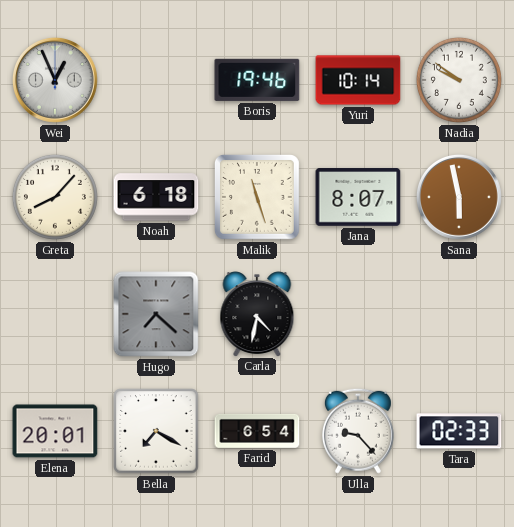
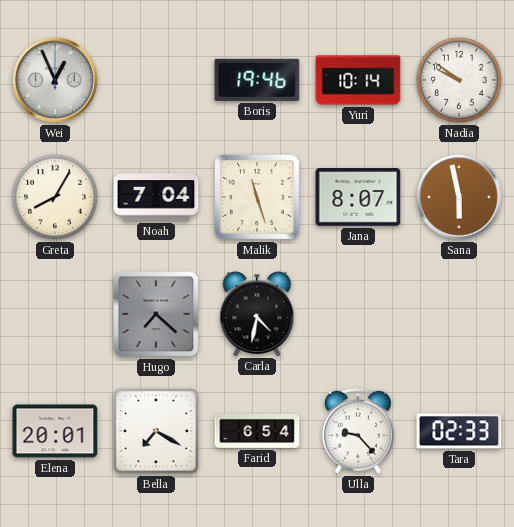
Greta: 8:07 -> 8:05
Noah: 6:18 -> 7:04
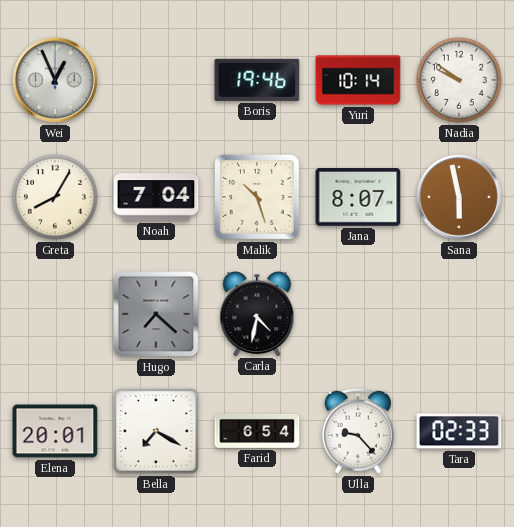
Malik: 11:27 -> 10:27
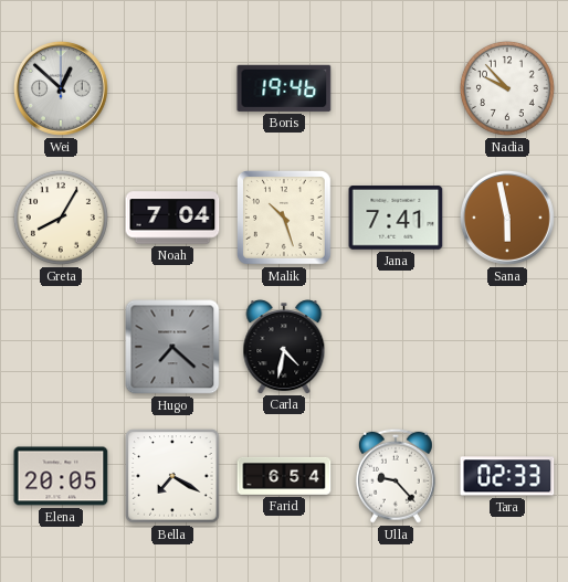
Wei: 12:56 -> 12:52
Yuri: 10:14 -> none
Nadia: 9:51 -> 9:53
Jana: 8:07 -> 7:41
Elena: 20:01 -> 20:05
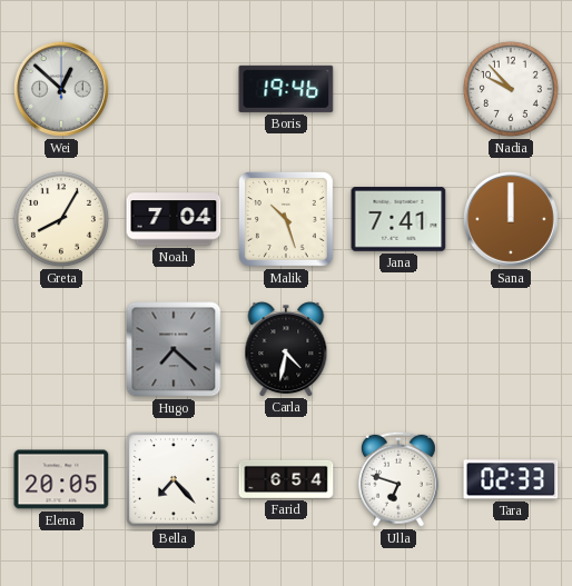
Sana: 5:58 -> 12:00
Bella: 7:20 -> 7:23
Ulla: 9:23 -> 6:48
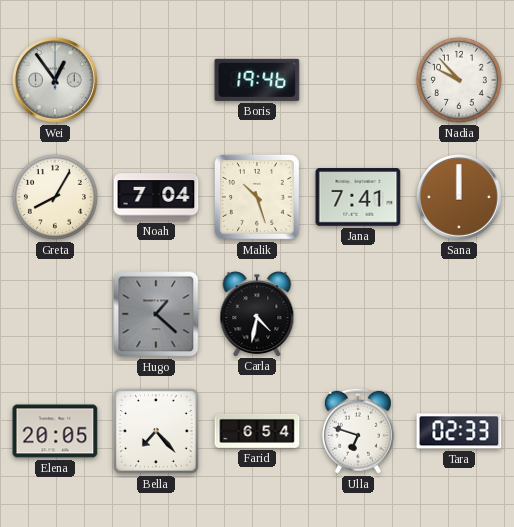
Wei: 12:52 -> 12:54
Hugo: 7:22 -> 1:22
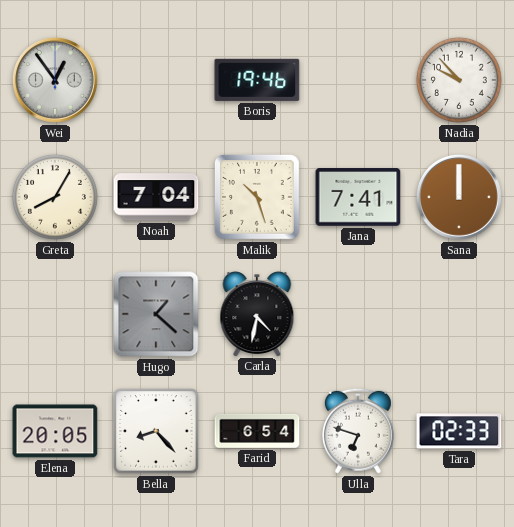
Bella: 7:23 -> 8:23
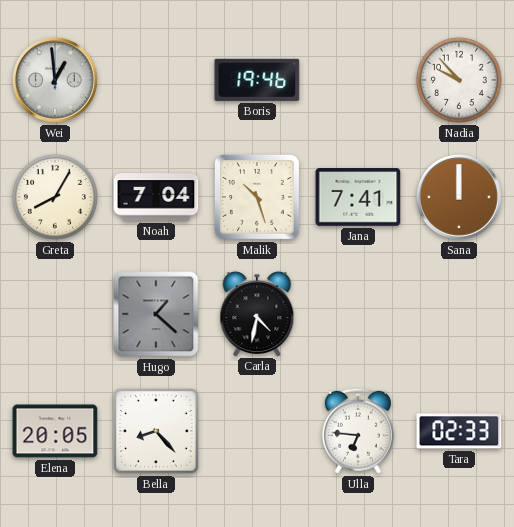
Wei: 12:54 -> 12:59
Farid: 6:54 -> none
Ulla: 6:48 -> 6:46
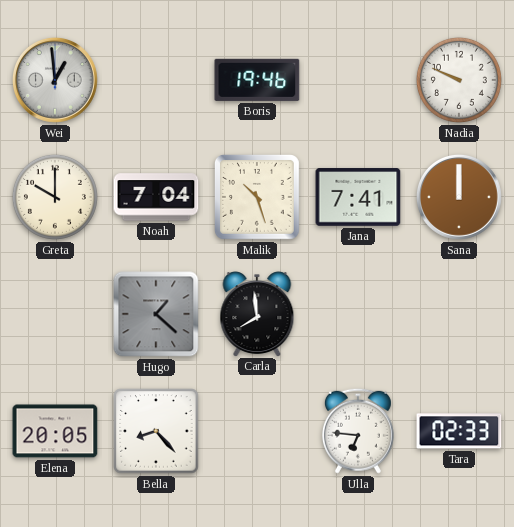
Nadia: 9:53 -> 9:49
Greta: 8:05 -> 10:00
Carla: 4:32 -> 7:59
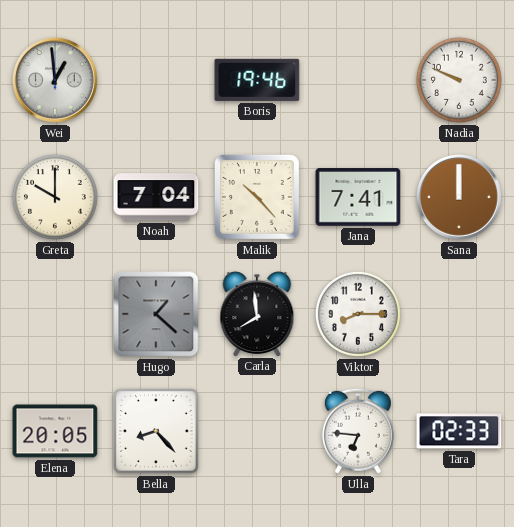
Malik: 10:27 -> 10:23
Viktor: none -> 8:15
